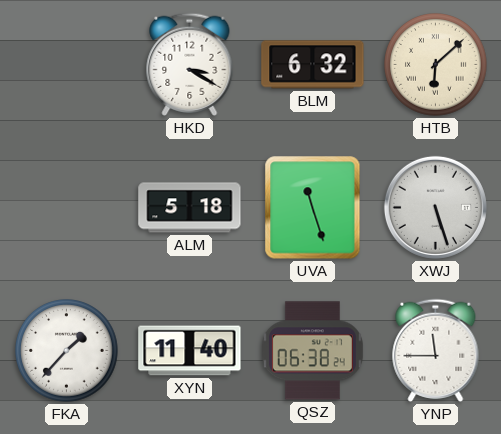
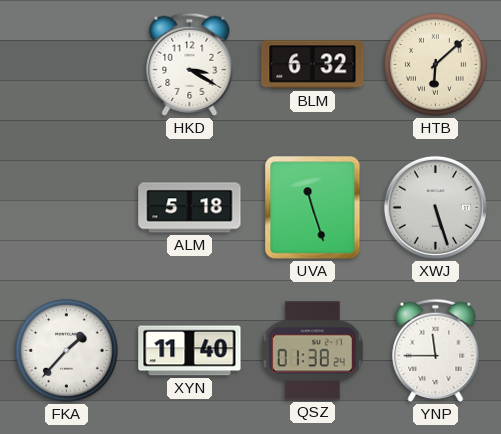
QSZ: 06:38 -> 01:38
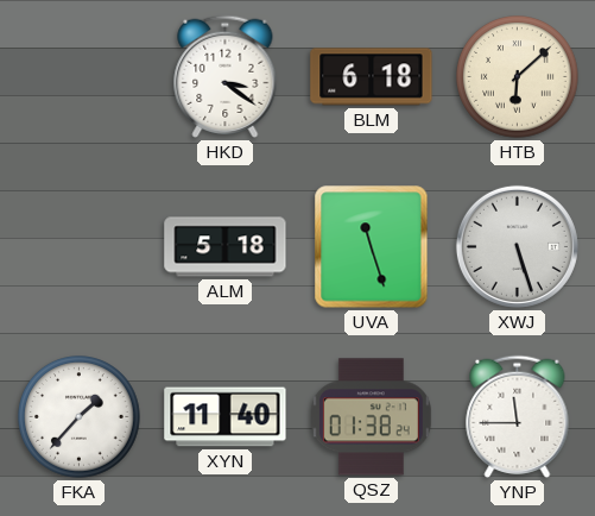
HKD: 3:20 -> 3:21
BLM: 6:32 -> 6:18
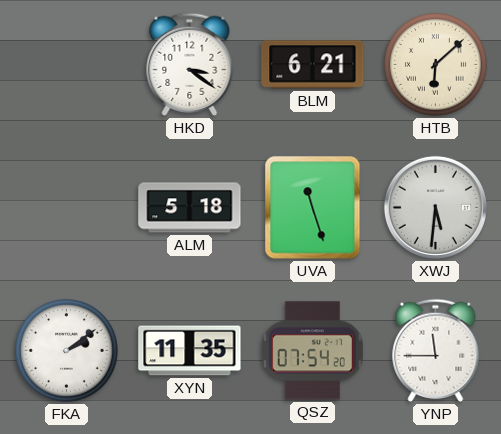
BLM: 6:18 -> 6:21
XWJ: 5:27 -> 5:31
FKA: 1:37 -> 2:09
XYN: 11:40 -> 11:35
QSZ: 01:38 -> 07:54
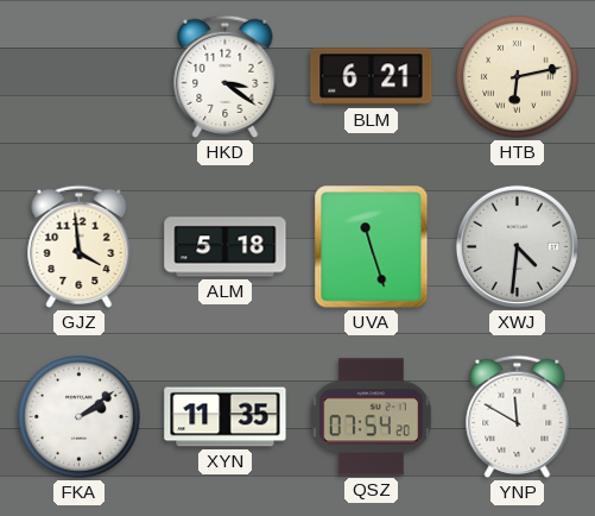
HTB: 6:08 -> 6:13
GJZ: none -> 3:59
XWJ: 5:31 -> 4:31
YNP: 11:45 -> 11:50
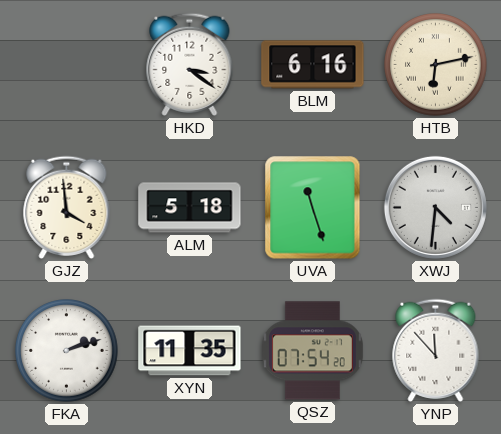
BLM: 6:21 -> 6:16
FKA: 2:09 -> 2:12
YNP: 11:50 -> 11:53
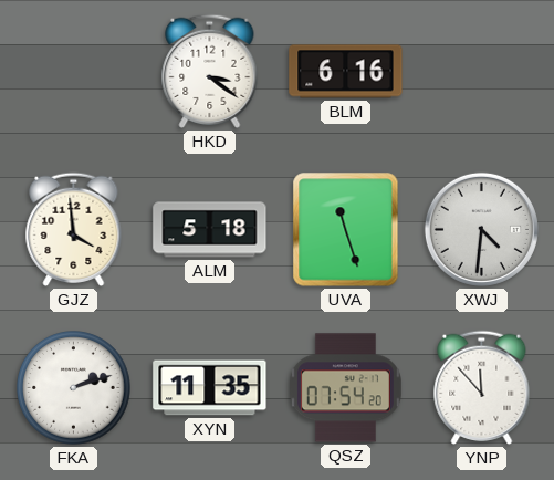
HTB: 6:13 -> none
